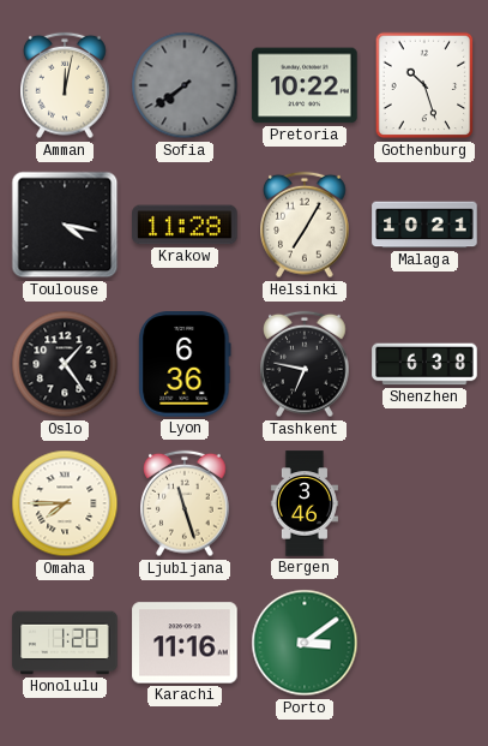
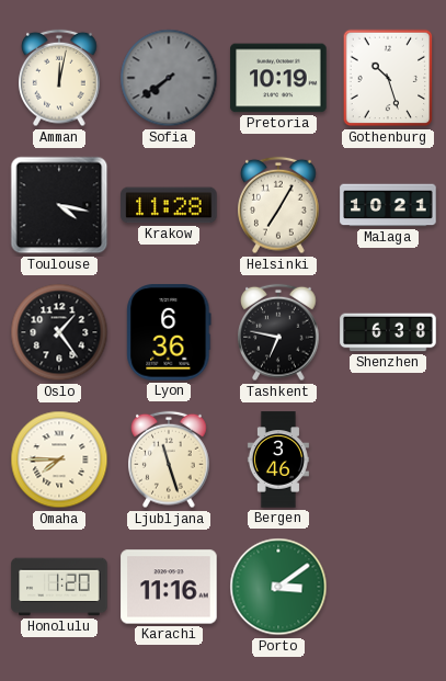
Pretoria: 10:22 -> 10:19
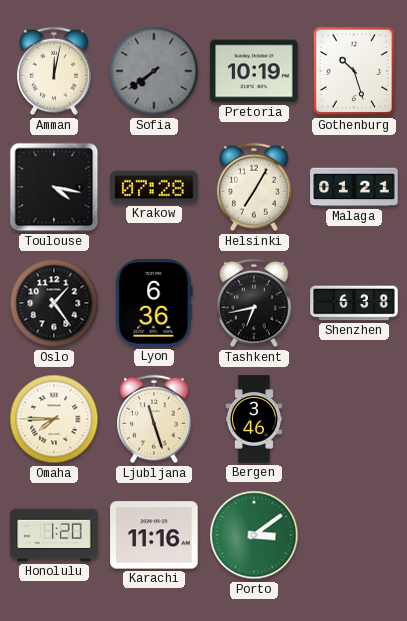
Krakow: 11:28 -> 07:28
Malaga: 10:21 -> 01:21
Tashkent: 6:47 -> 6:43
